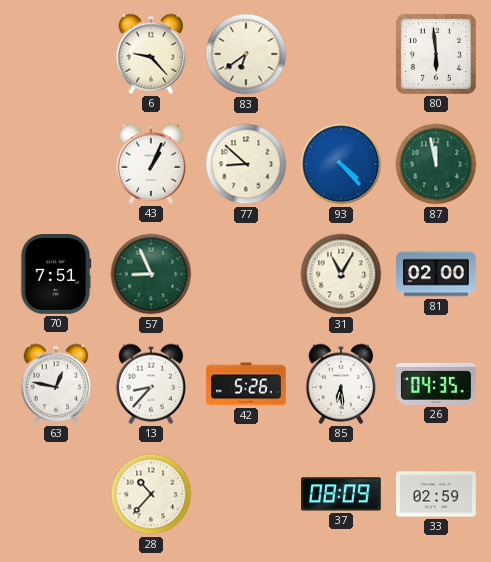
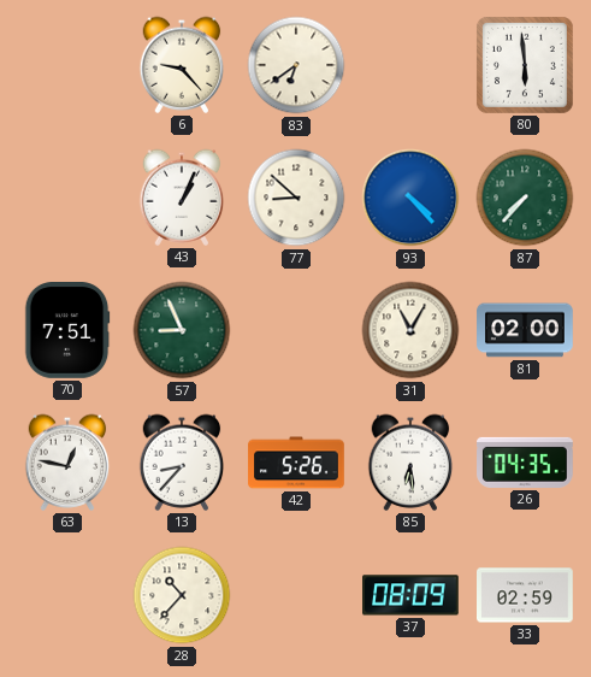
87: 11:58 -> 7:37
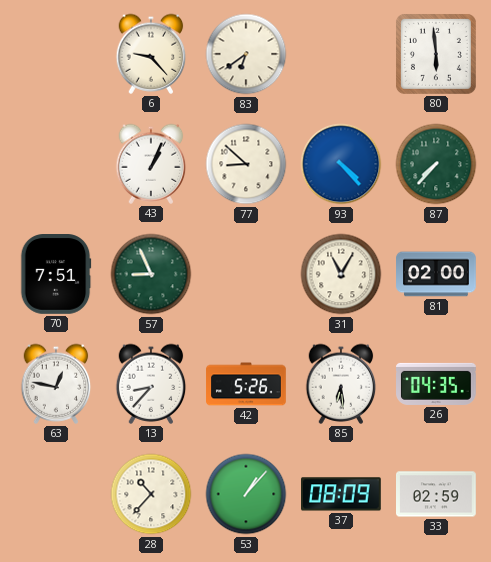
53: none -> 1:07
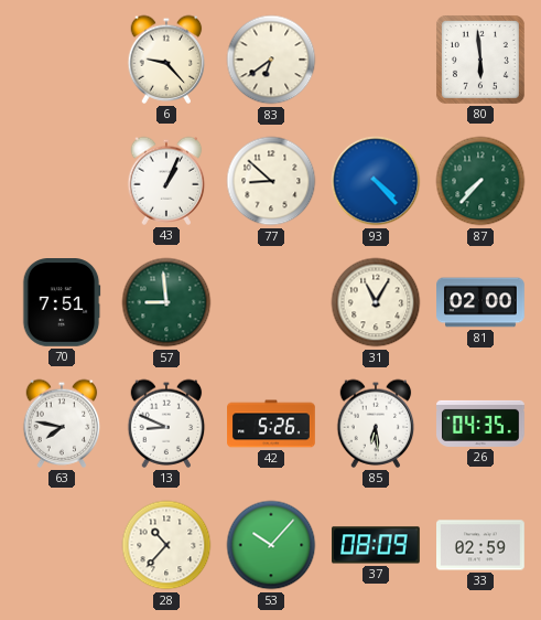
57: 8:56 -> 8:59
63: 12:47 -> 7:47
13: 8:37 -> 8:49
53: 1:07 -> 10:07
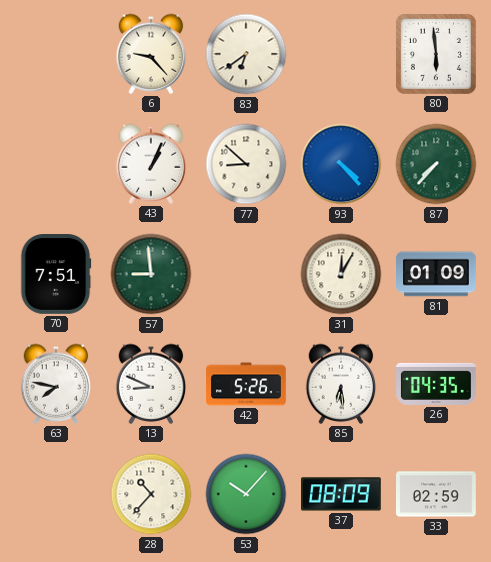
31: 11:05 -> 12:05
81: 02:00 -> 01:09
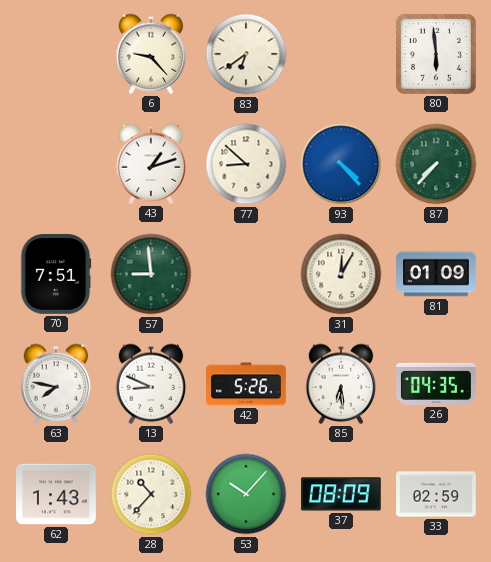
43: 1:04 -> 1:12
62: none -> 1:43
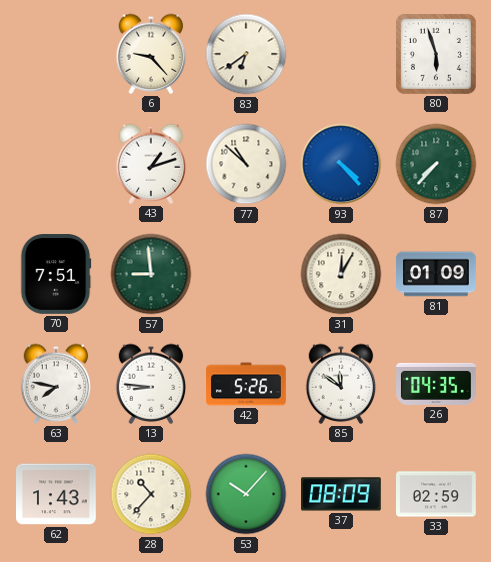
80: 5:59 -> 5:57
77: 8:52 -> 10:52
13: 8:49 -> 8:46
85: 6:29 -> 11:51
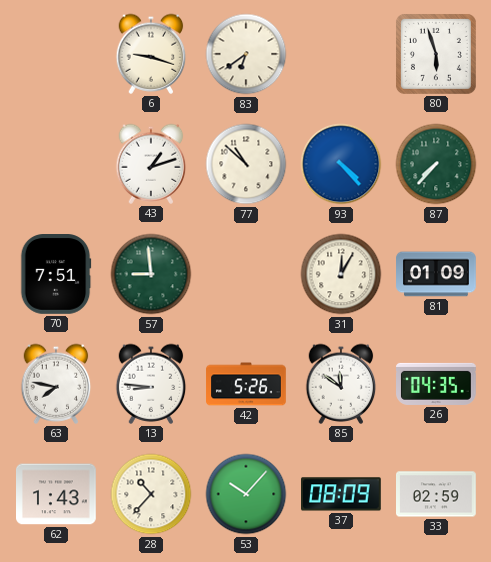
6: 9:23 -> 9:18
